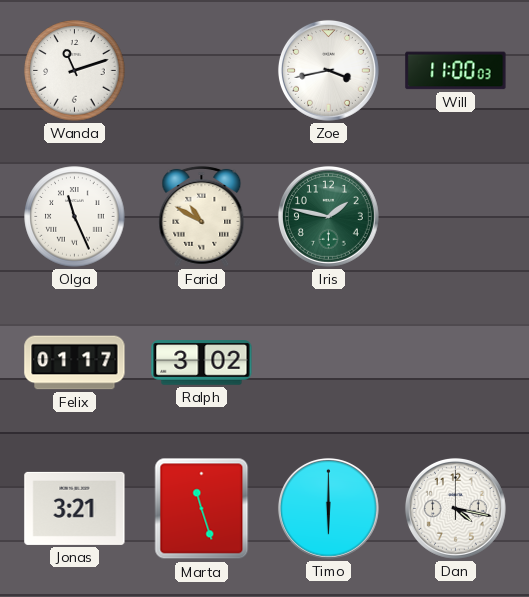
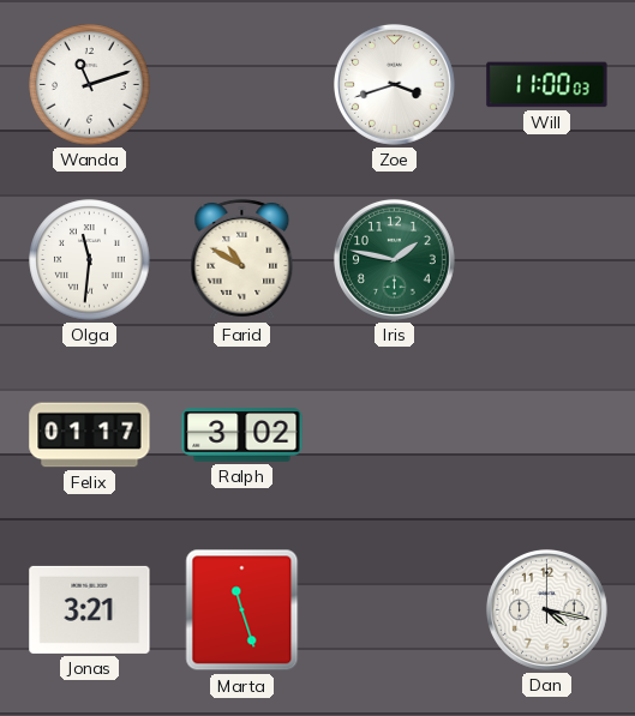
Zoe: 3:43 -> 3:42
Olga: 11:26 -> 11:31
Timo: 6:00 -> none
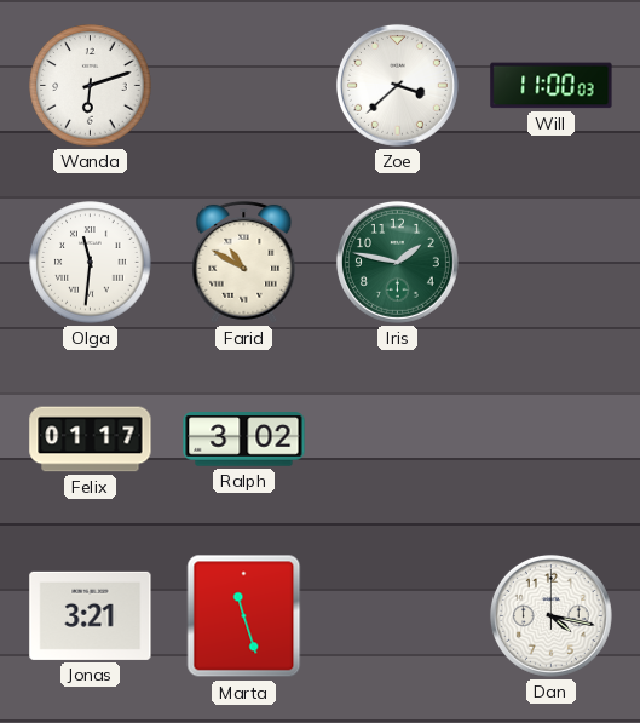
Wanda: 11:12 -> 6:12
Zoe: 3:42 -> 3:38
